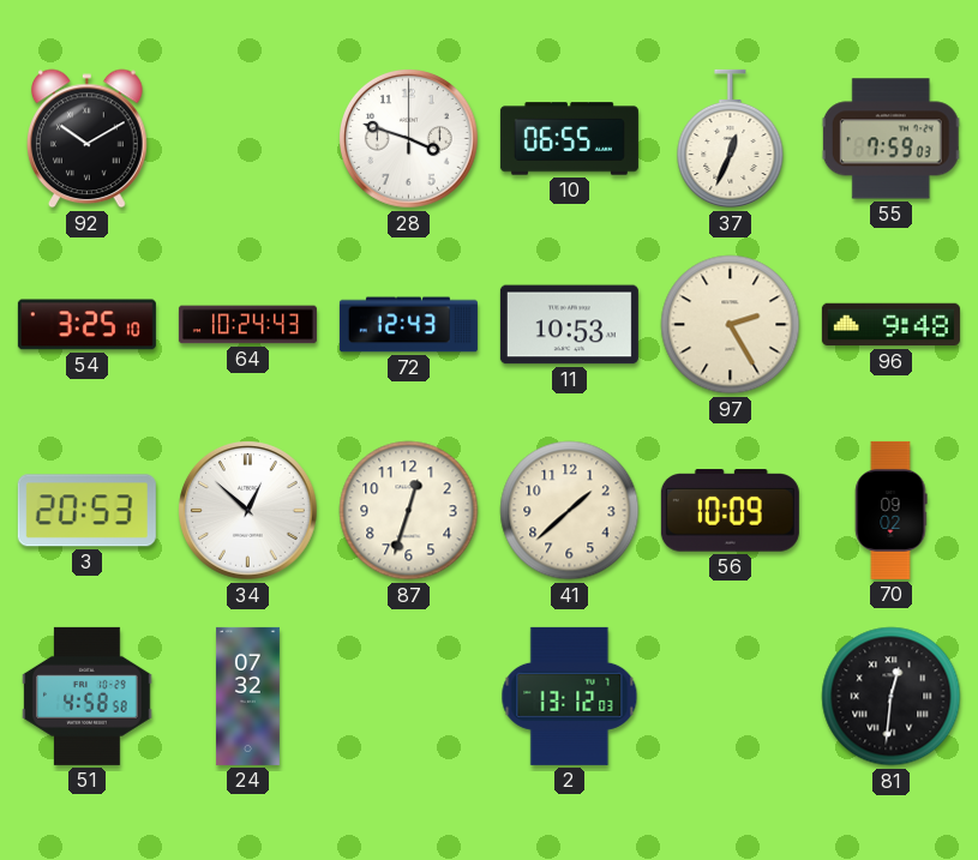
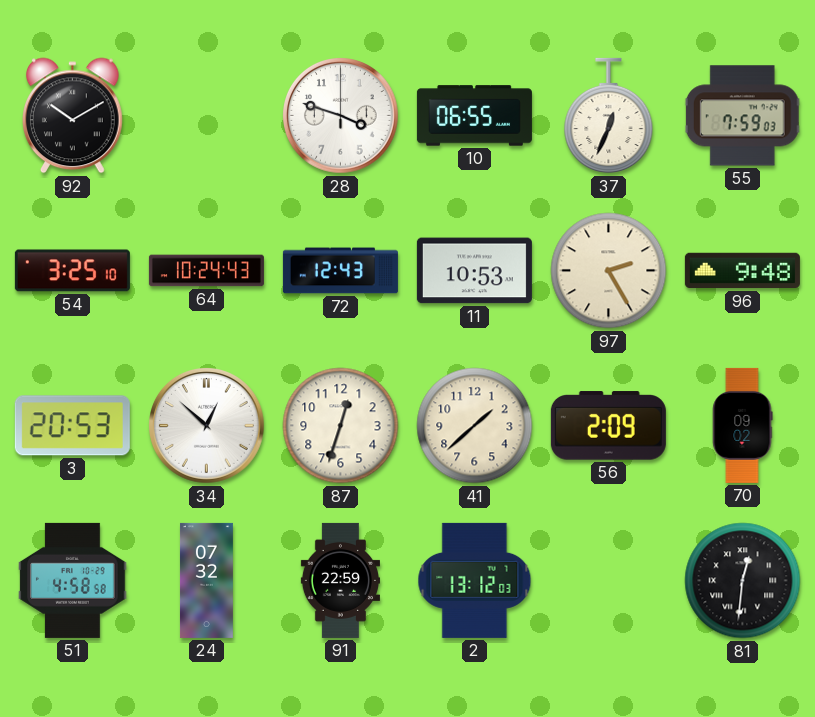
56: 10:09 -> 2:09
91: none -> 22:59
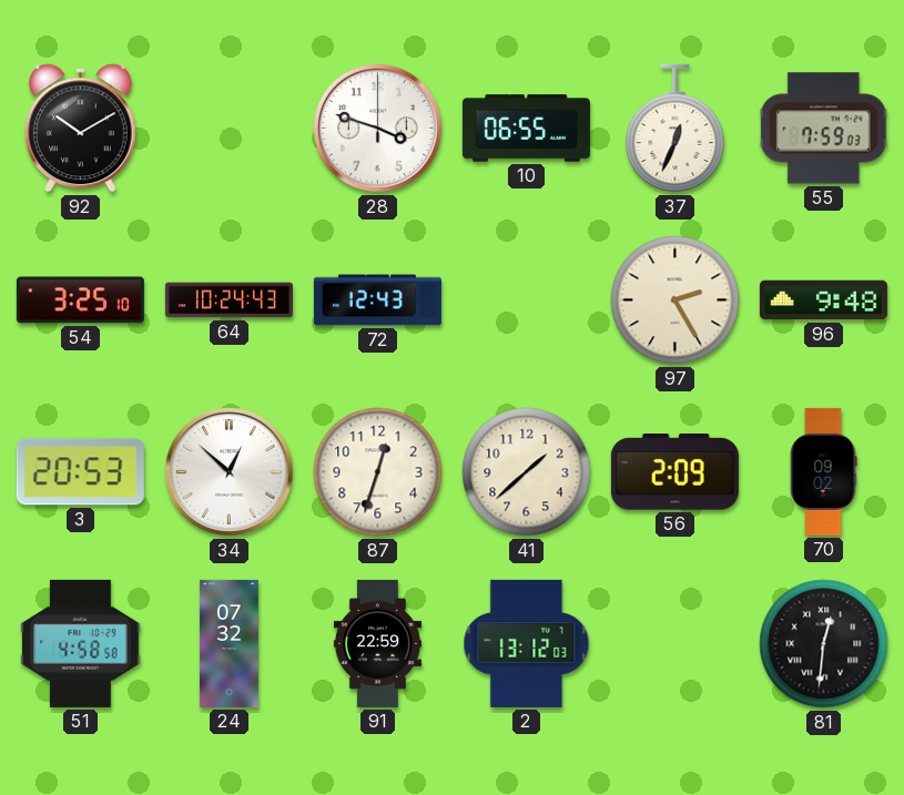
11: 10:53 -> none
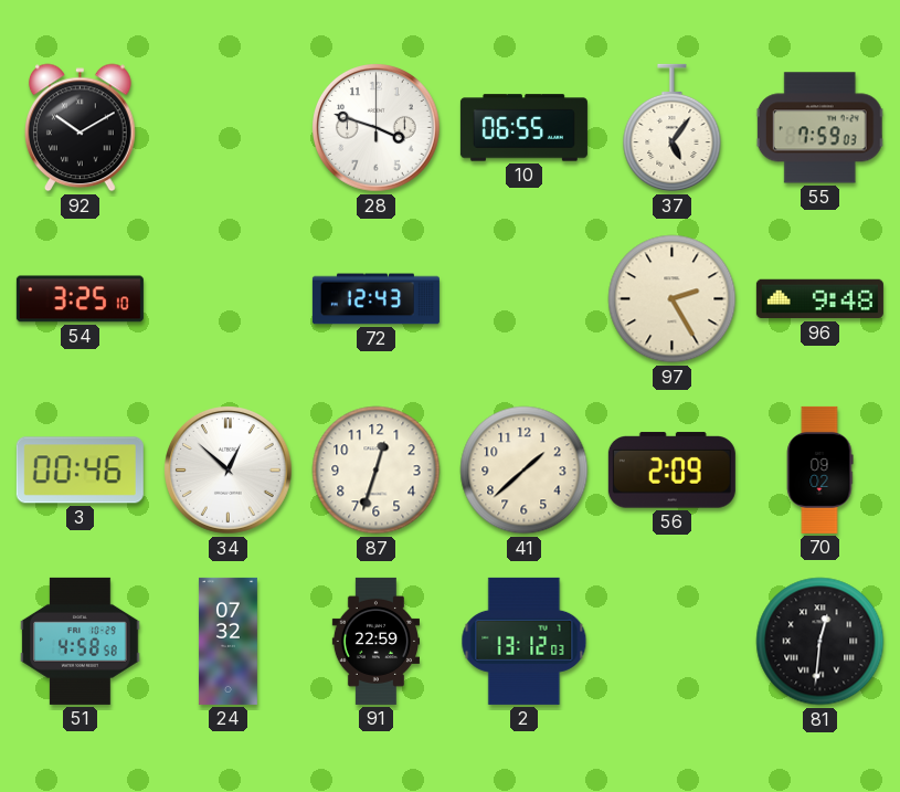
37: 12:34 -> 5:06
64: 10:24 -> none
3: 20:53 -> 00:46
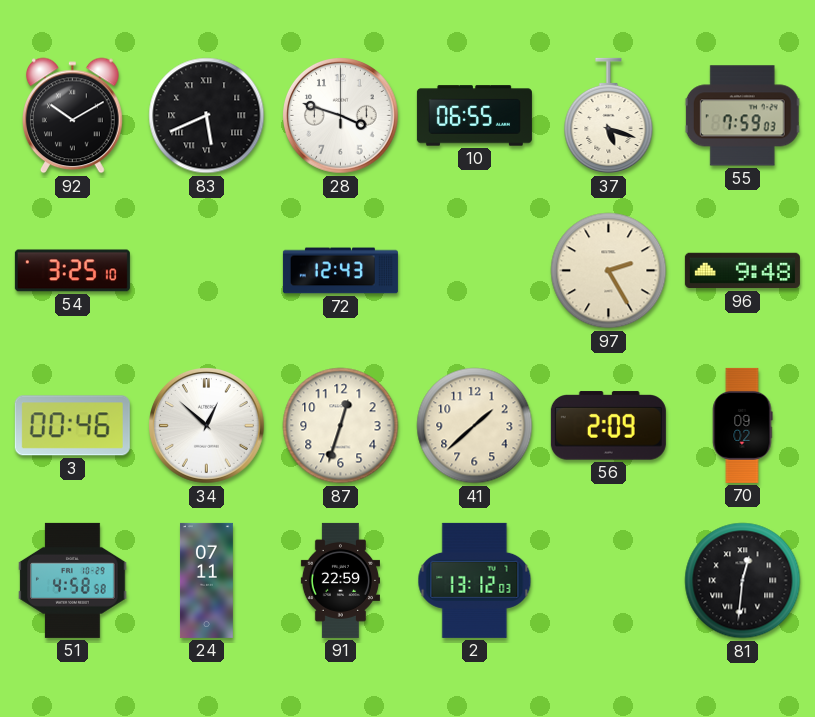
83: none -> 5:41
37: 5:06 -> 5:18
24: 07:32 -> 07:11
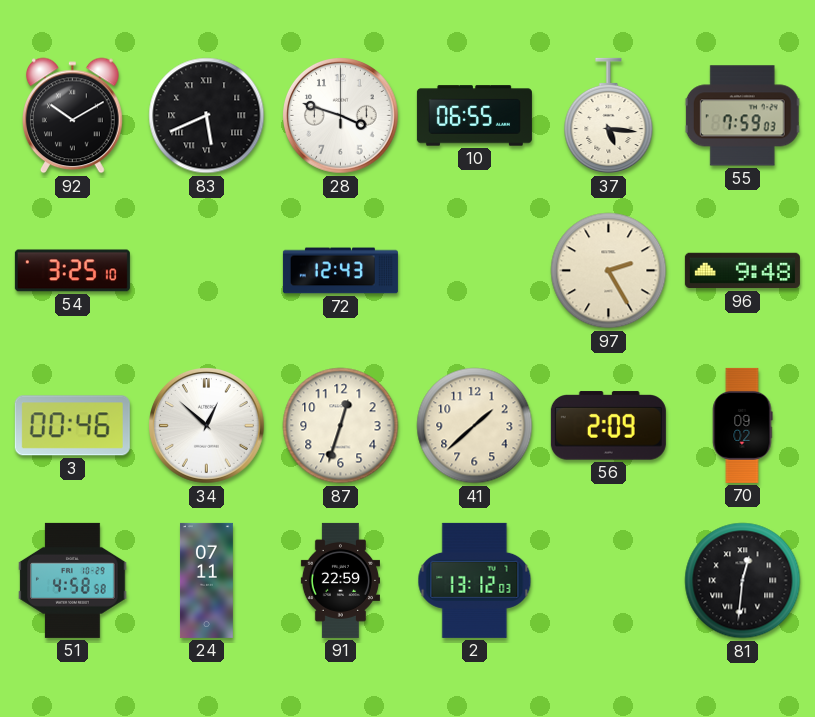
37: 5:18 -> 5:16
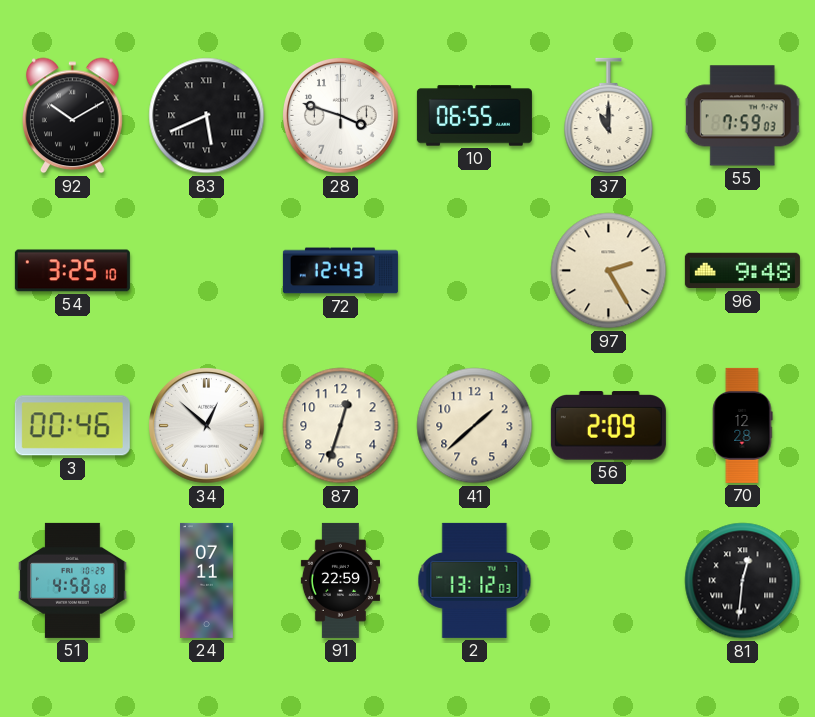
37: 5:16 -> 11:00
70: 09:02 -> 12:28
